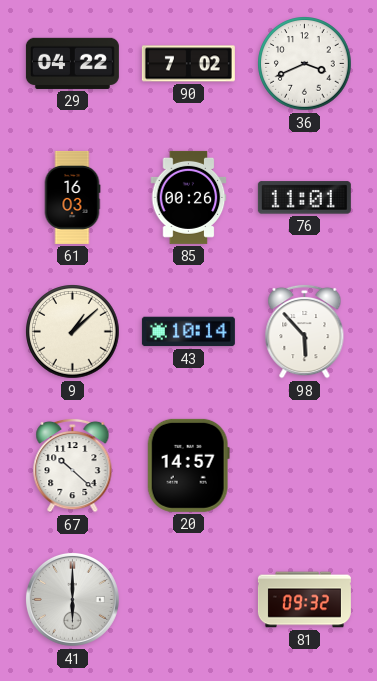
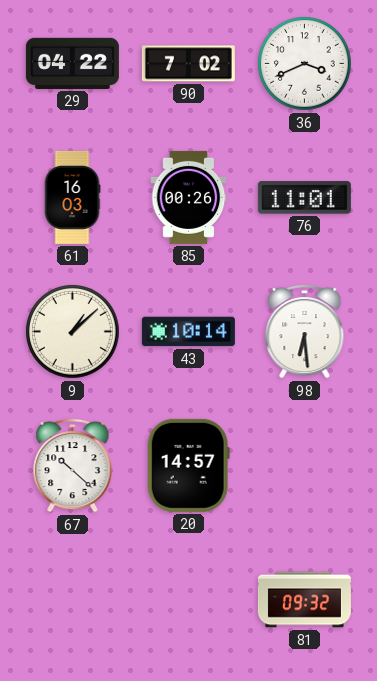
98: 5:53 -> 6:29
41: 6:00 -> none
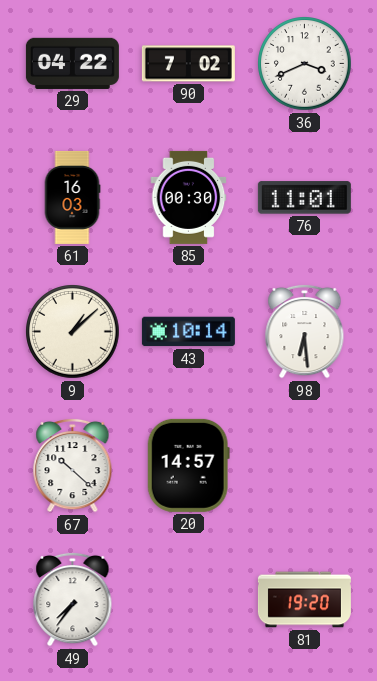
85: 00:26 -> 00:30
49: none -> 7:36
81: 09:32 -> 19:20
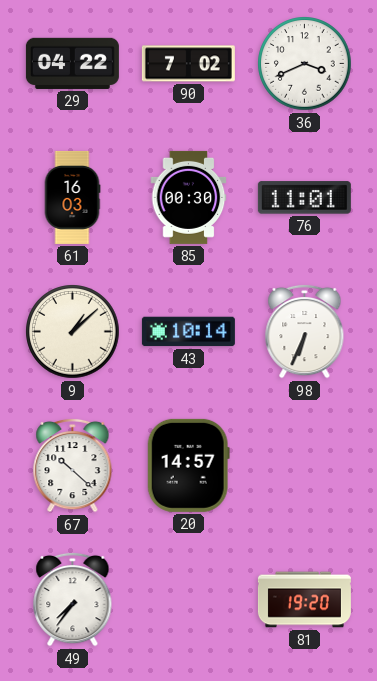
98: 6:29 -> 6:34
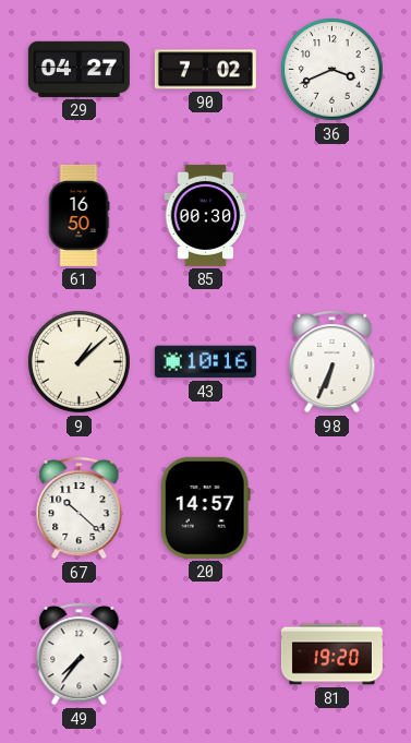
29: 04:22 -> 04:27
61: 16:03 -> 16:50
76: 11:01 -> none
43: 10:14 -> 10:16
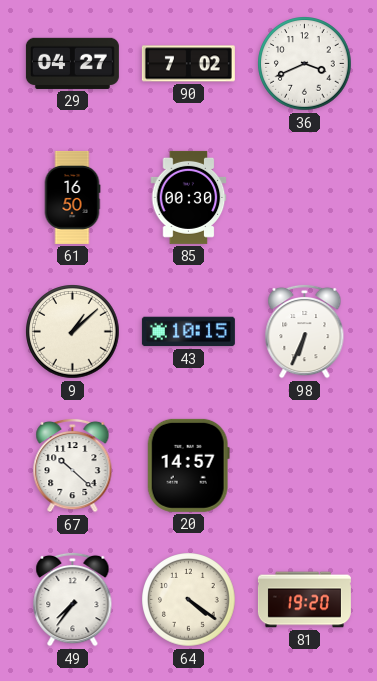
43: 10:16 -> 10:15
64: none -> 4:21
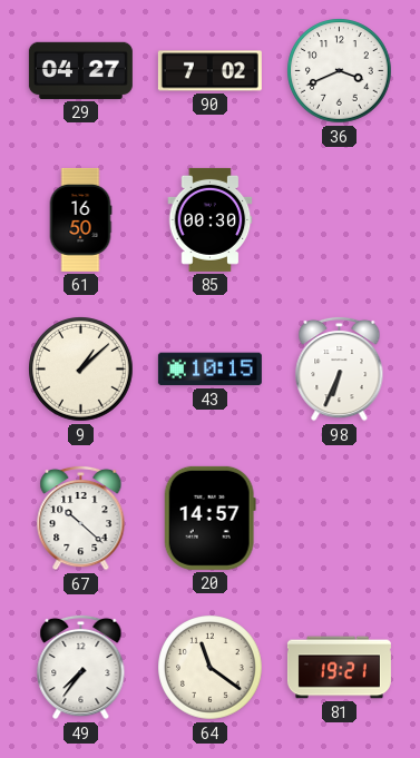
64: 4:21 -> 11:21
81: 19:20 -> 19:21
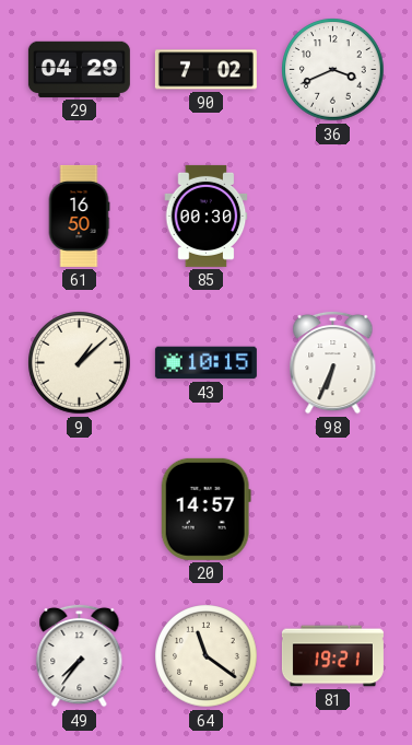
29: 04:27 -> 04:29
67: 10:22 -> none
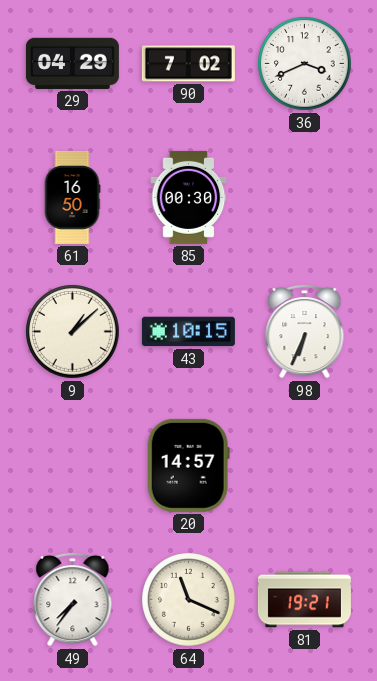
64: 11:21 -> 11:19
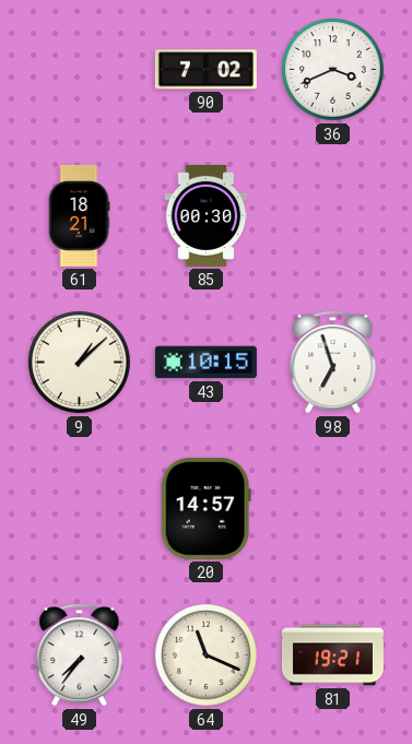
29: 04:29 -> none
61: 16:50 -> 18:21
98: 6:34 -> 6:57
